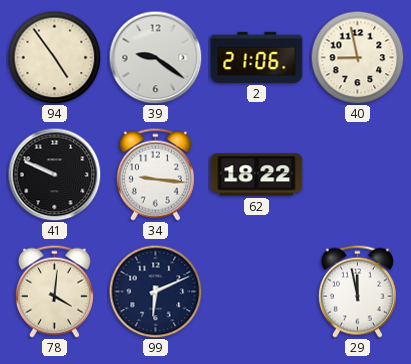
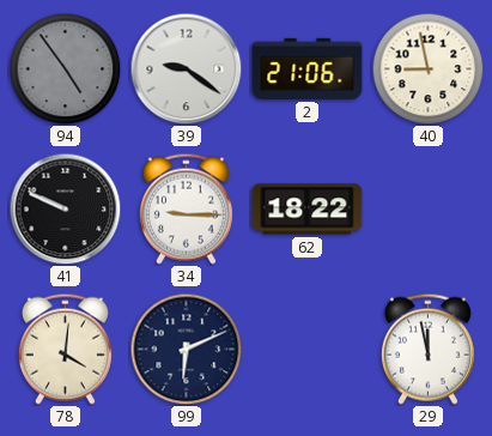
94 dial: cream -> grey
34: 9:16 -> 9:15
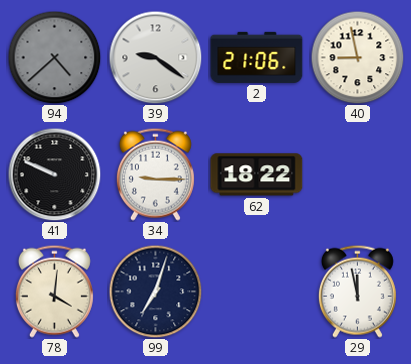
94: 4:54 -> 4:38
99: 6:11 -> 7:03
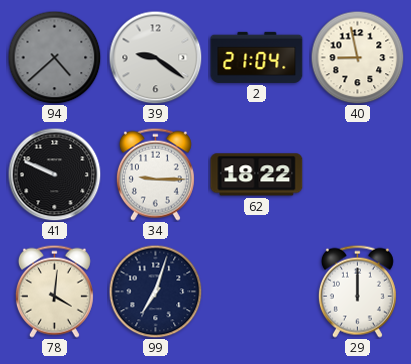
2: 21:06 -> 21:04
29: 11:58 -> 12:00
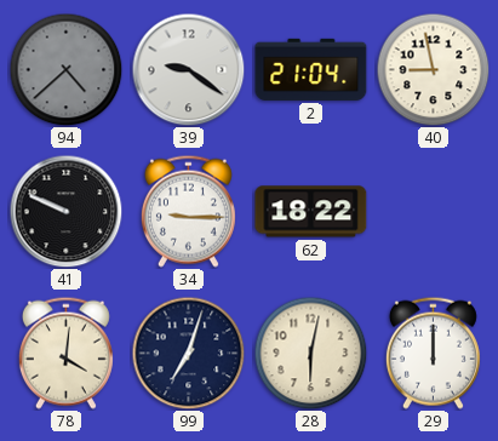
28: none -> 6:02
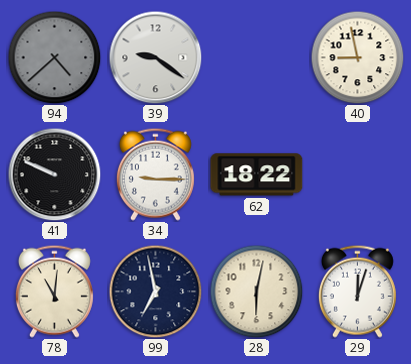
2: 21:04 -> none
78: 4:01 -> 11:01
99: 7:03 -> 6:58
29: 12:00 -> 12:03
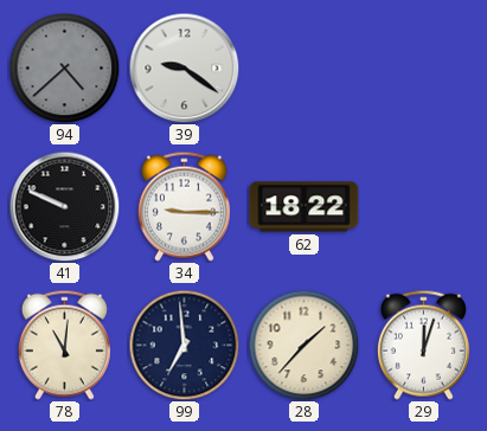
40: 8:58 -> none
99: 6:58 -> 6:59
28: 6:02 -> 1:37
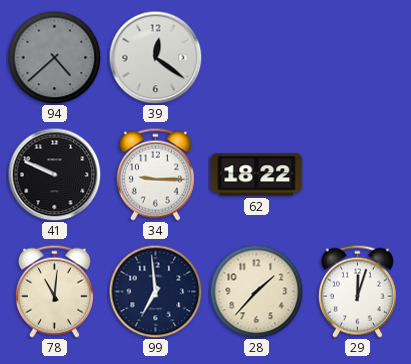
39: 9:21 -> 12:21
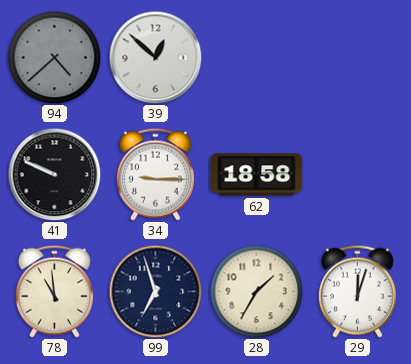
39: 12:21 -> 12:52
62: 18:22 -> 18:58
78: 11:01 -> 10:59
99: 6:59 -> 6:57
28: 1:37 -> 1:35
